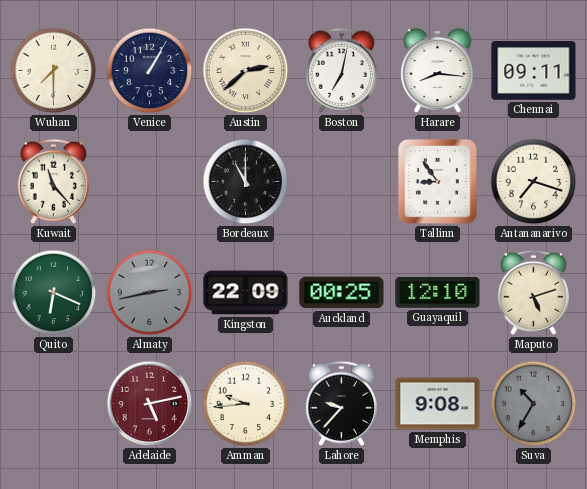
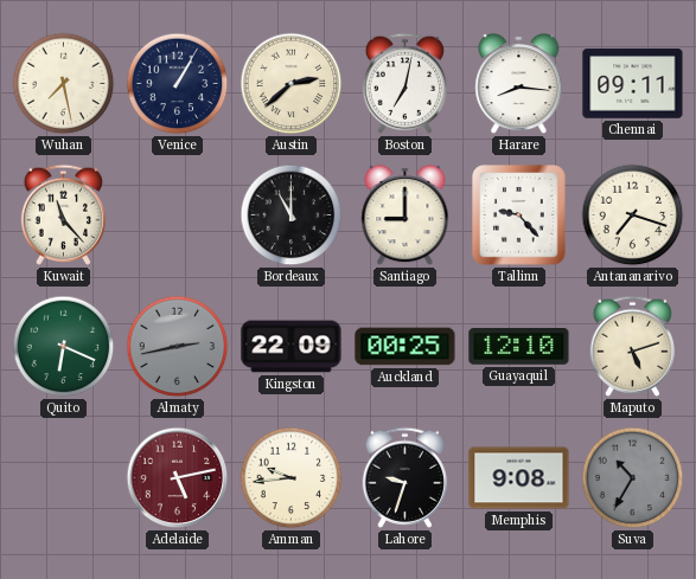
Wuhan: 7:30 -> 7:28
Santiago: none -> 9:00
Tallinn: 8:54 -> 9:23
Lahore: 9:37 -> 9:33
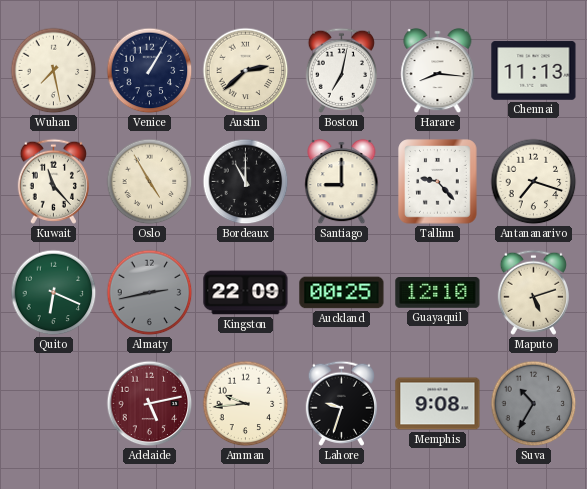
Chennai: 09:11 -> 11:13
Oslo: none -> 4:55
